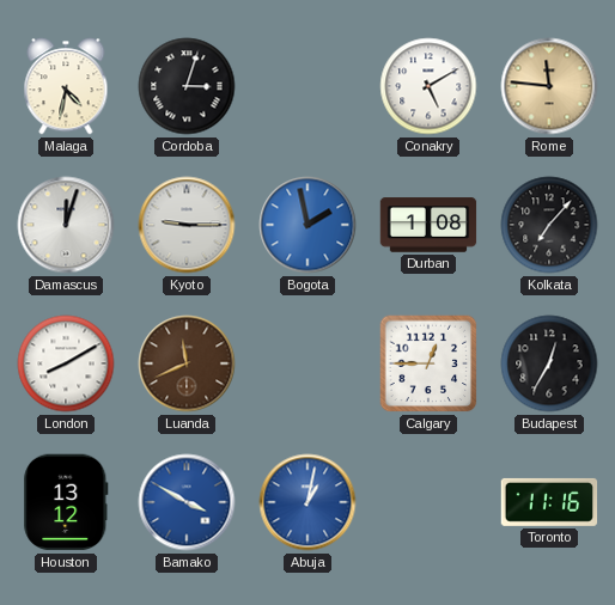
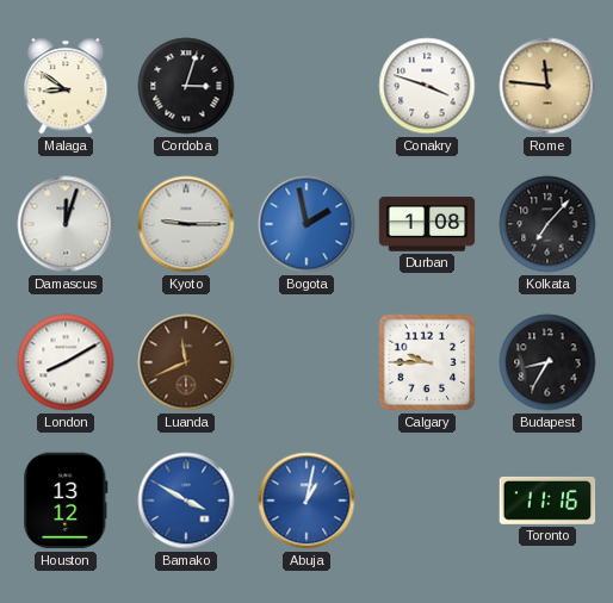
Malaga: 4:32 -> 8:51
Conakry: 5:10 -> 3:48
Calgary: 12:45 -> 9:45
Budapest: 12:35 -> 8:35
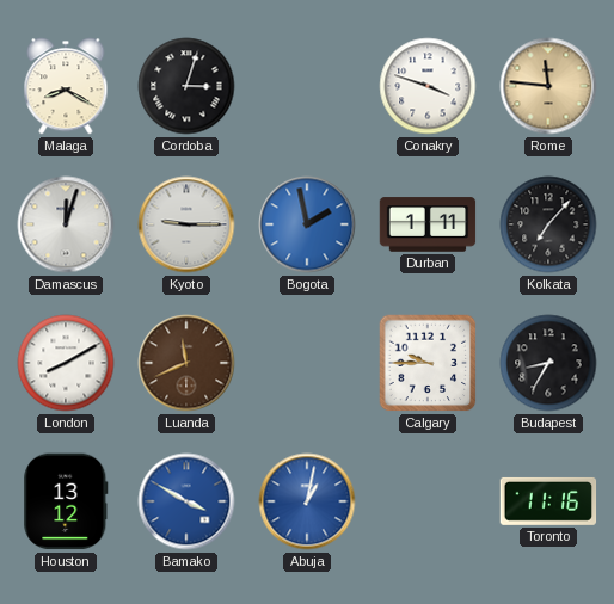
Malaga: 8:51 -> 8:20
Durban: 1:08 -> 1:11
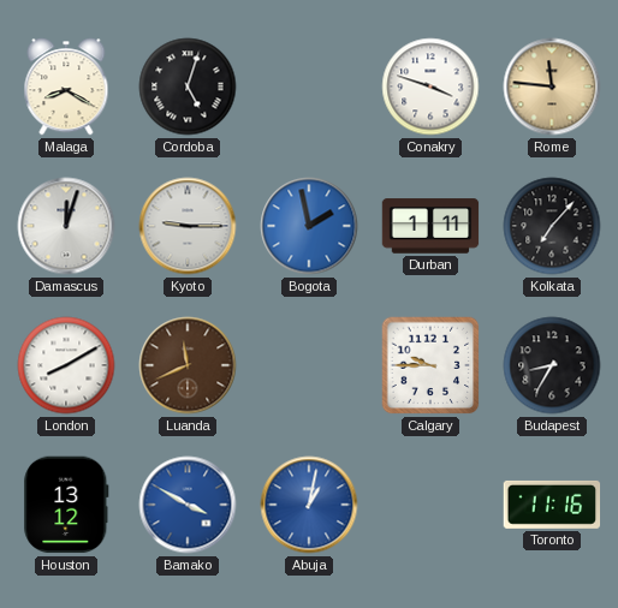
Cordoba: 3:03 -> 5:03
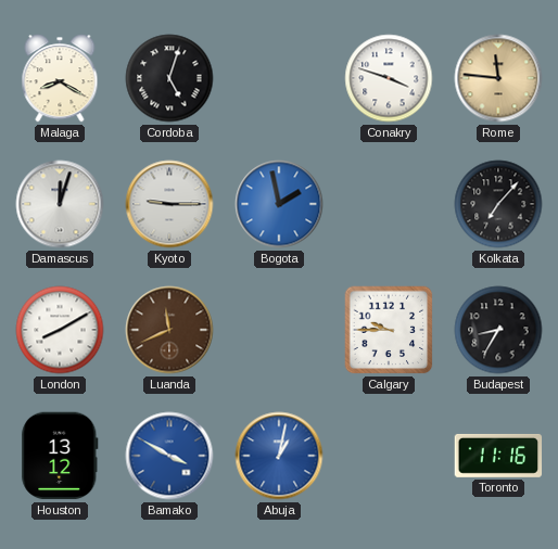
Durban: 1:11 -> none
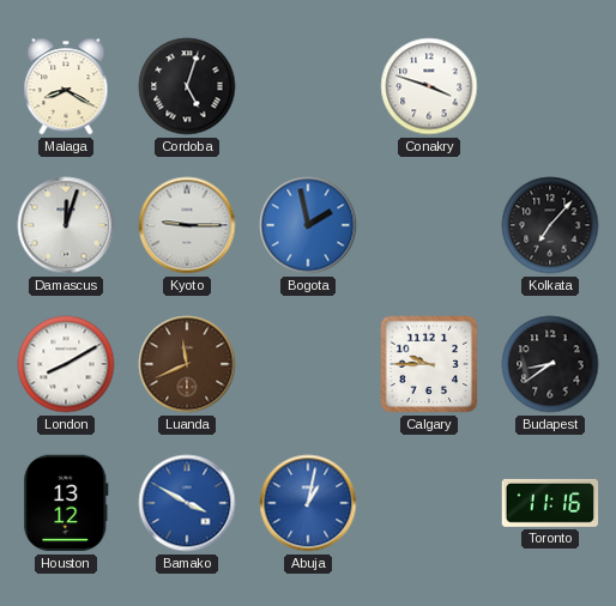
Rome: 11:46 -> none
Budapest: 8:35 -> 8:39
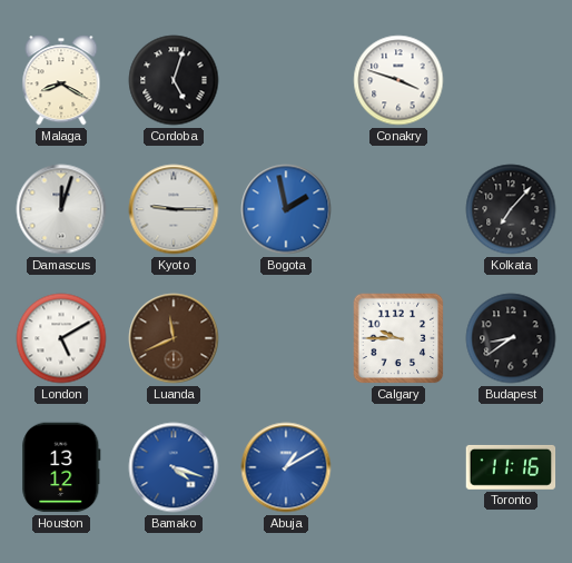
London: 8:10 -> 5:10
Bamako: 3:50 -> 4:18
Abuja: 1:02 -> 1:10
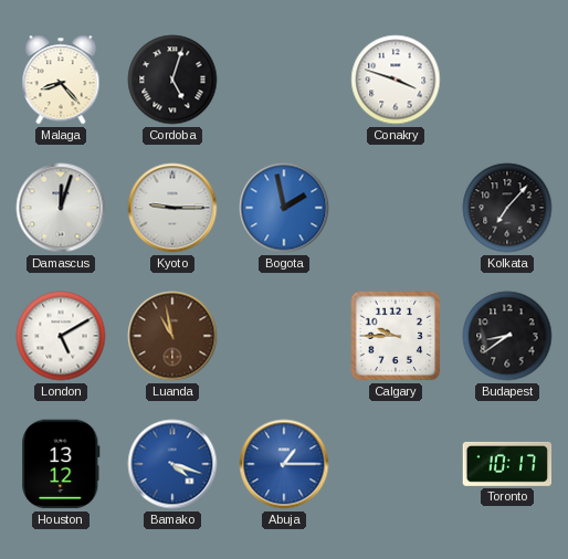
Malaga: 8:20 -> 8:23
Luanda: 11:41 -> 10:58
Abuja: 1:10 -> 1:15
Toronto: 11:16 -> 10:17
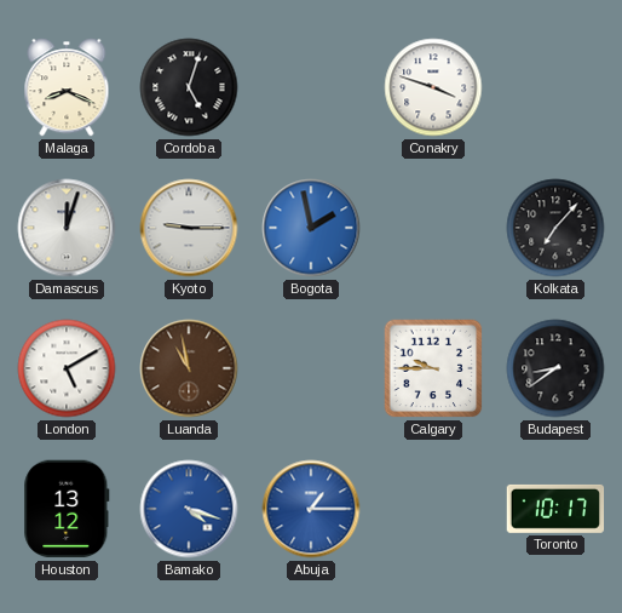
Malaga: 8:23 -> 8:19
